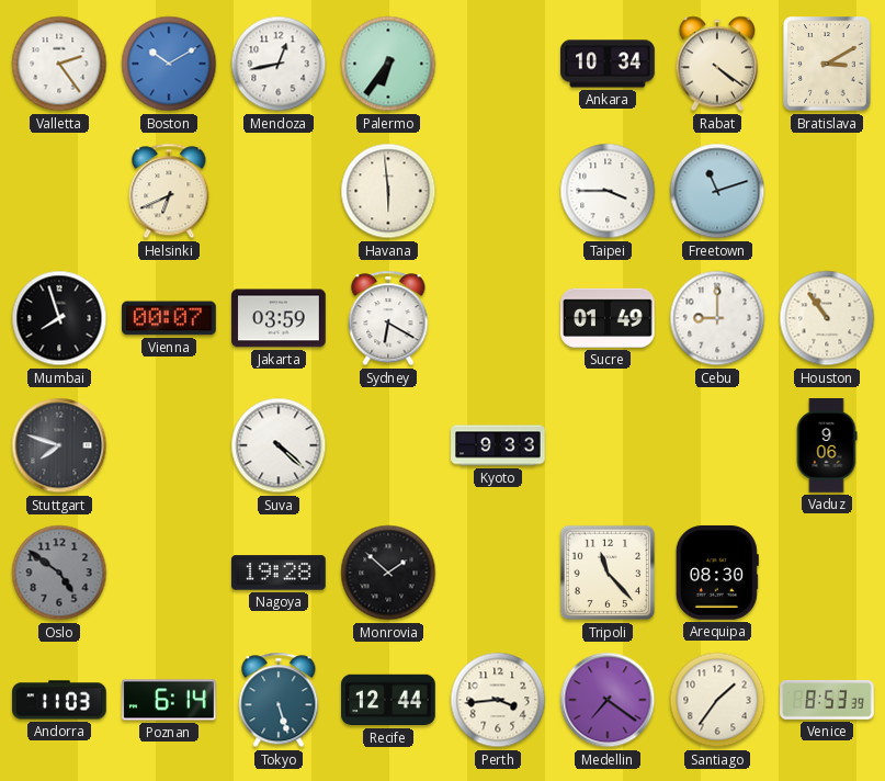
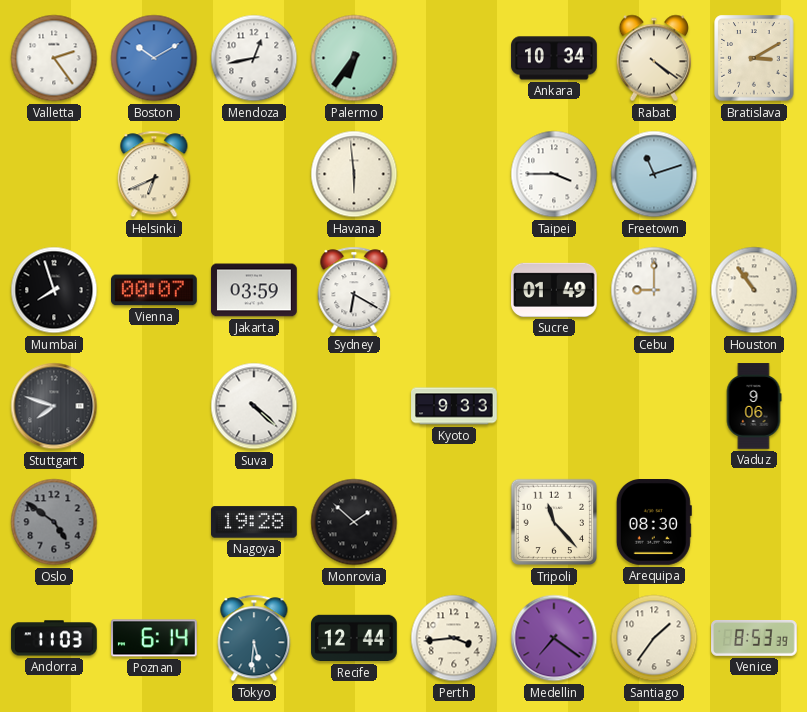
Tokyo: 5:27 -> 5:31
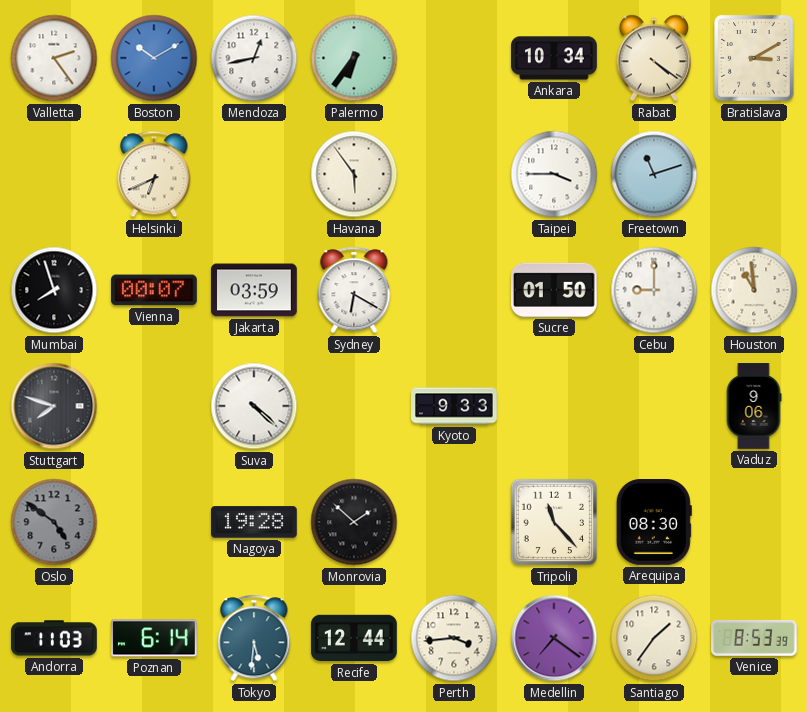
Havana: 5:59 -> 5:54
Sucre: 01:49 -> 01:50
Houston: 10:54 -> 10:59
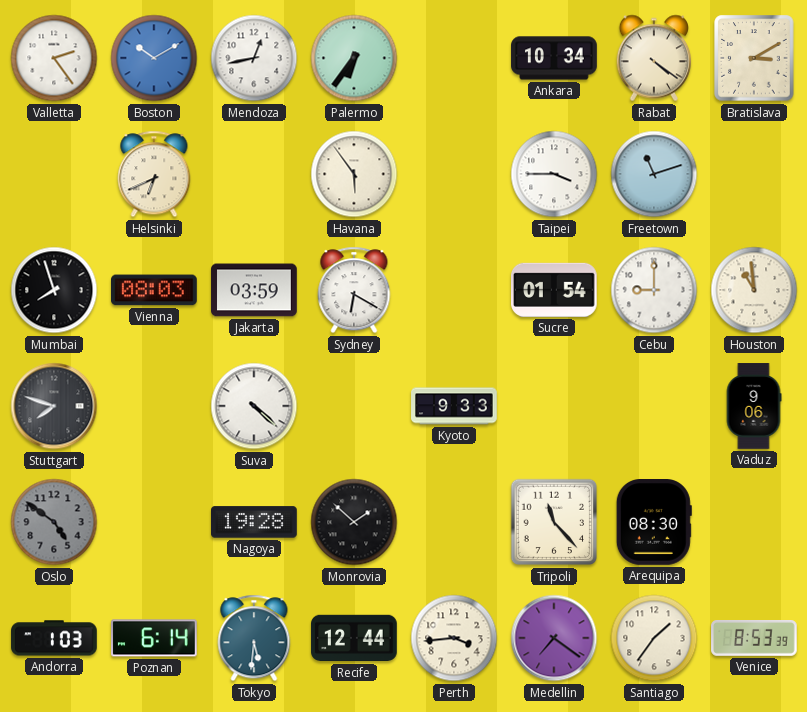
Vienna: 00:07 -> 08:03
Sucre: 01:50 -> 01:54
Andorra: 11:03 -> 1:03
